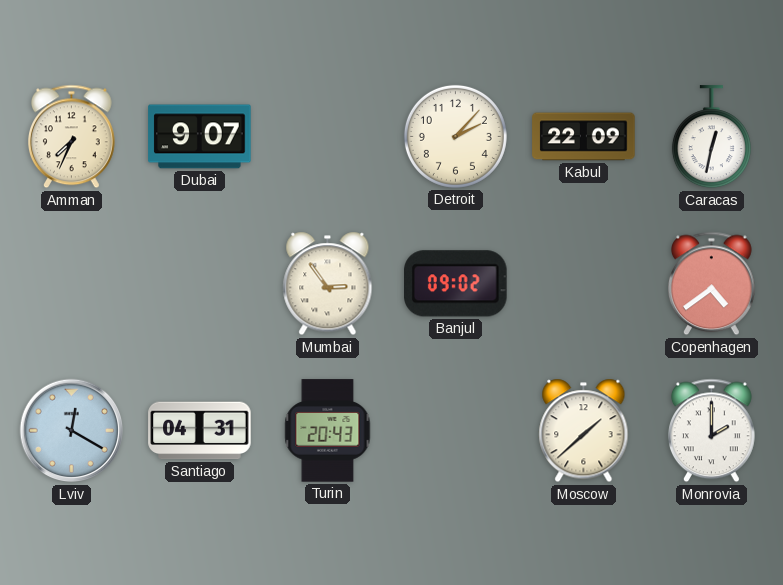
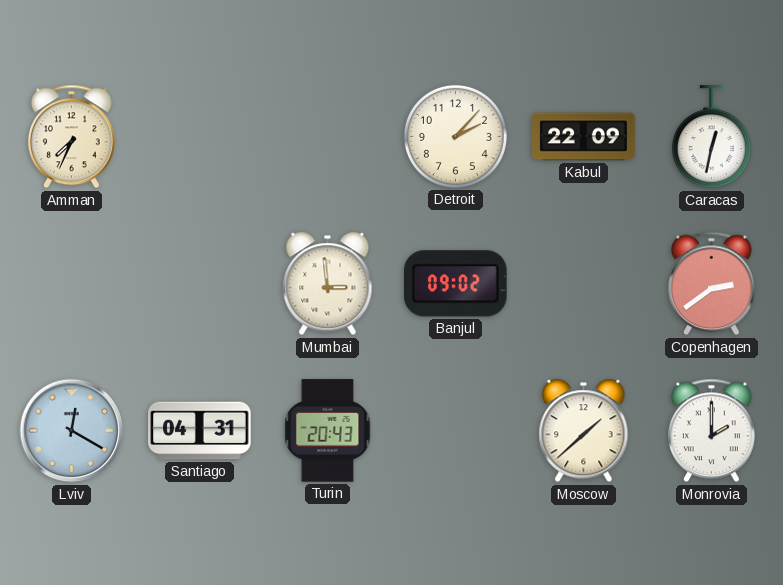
Dubai: 9:07 -> none
Mumbai: 2:54 -> 2:59
Copenhagen: 4:39 -> 2:39
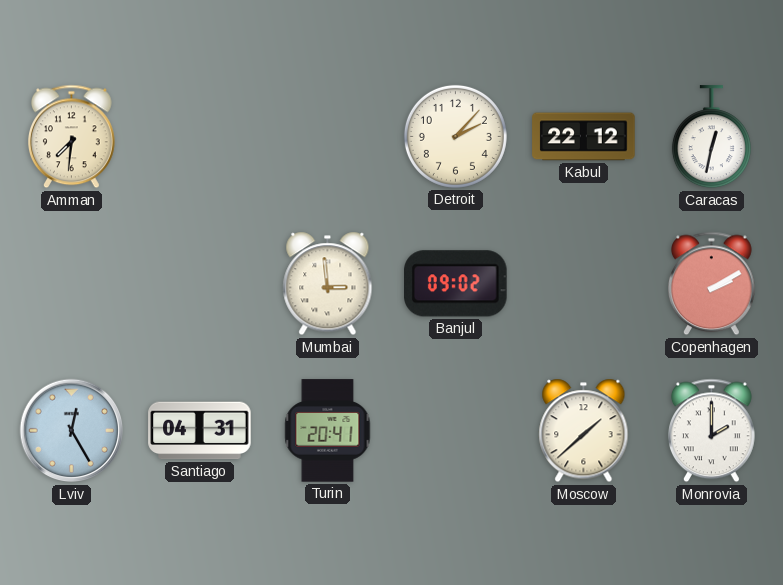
Amman: 7:34 -> 7:31
Kabul: 22:09 -> 22:12
Copenhagen: 2:39 -> 2:10
Lviv: 12:20 -> 12:25
Turin: 20:43 -> 20:41
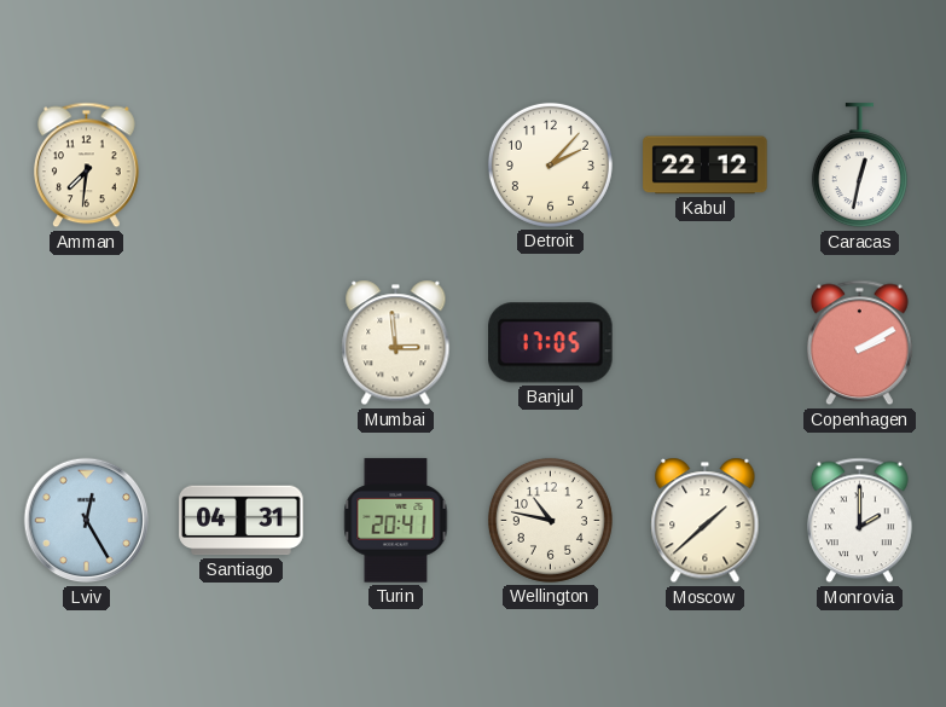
Banjul: 09:02 -> 17:05
Wellington: none -> 10:47
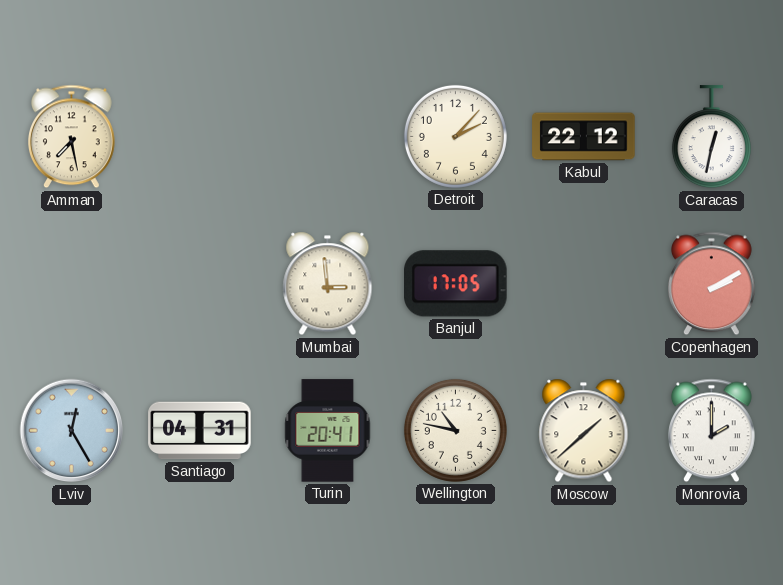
Amman: 7:31 -> 7:28
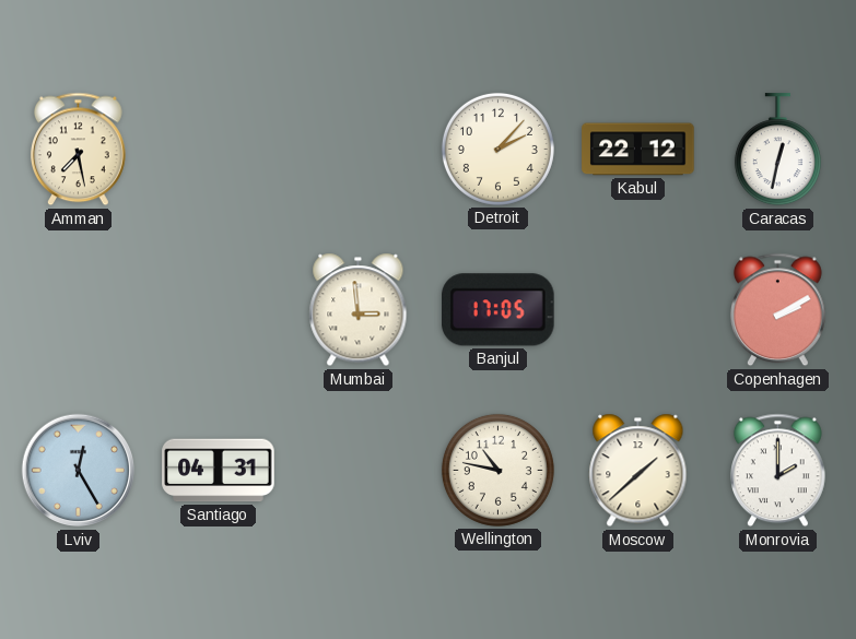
Turin: 20:41 -> none
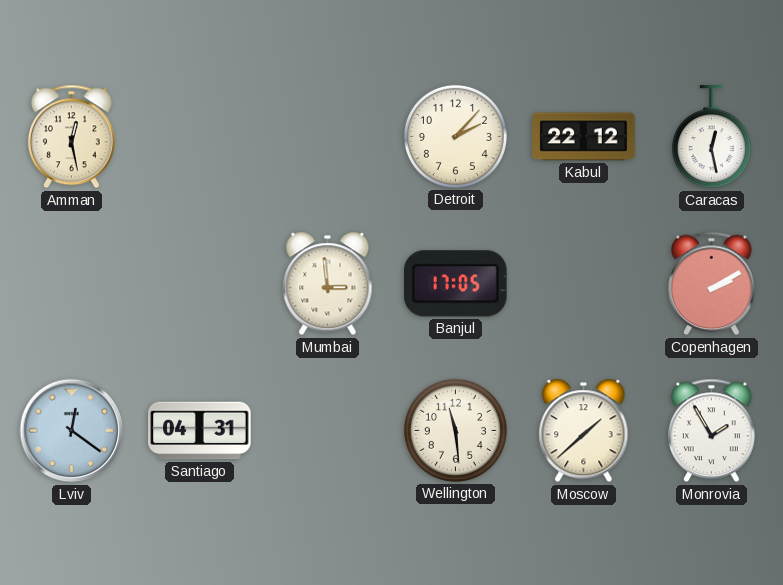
Amman: 7:28 -> 12:28
Caracas: 12:32 -> 12:28
Lviv: 12:25 -> 12:21
Wellington: 10:47 -> 11:29
Monrovia: 2:00 -> 1:55
